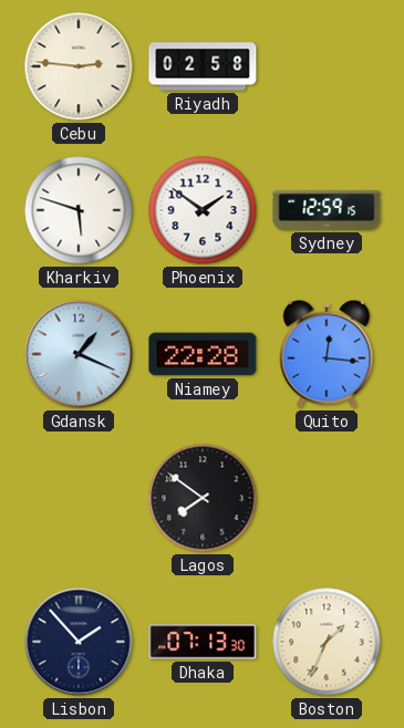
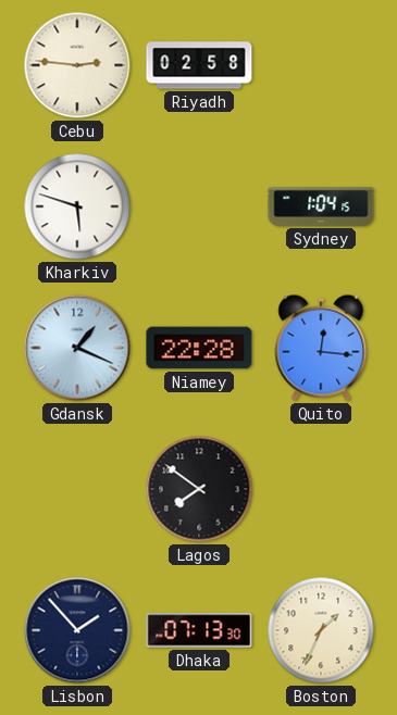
Phoenix: 1:51 -> none
Sydney: 12:59 -> 1:04
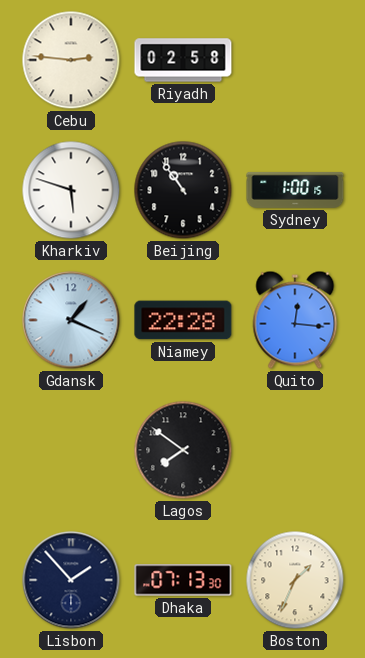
Beijing: none -> 10:54
Sydney: 1:04 -> 1:00
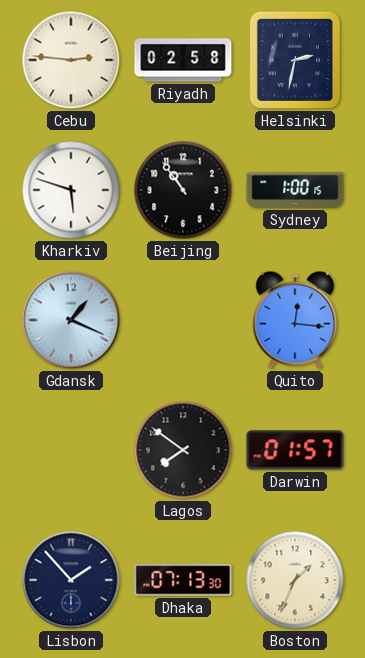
Helsinki: none -> 2:32
Niamey: 22:28 -> none
Darwin: none -> 01:57
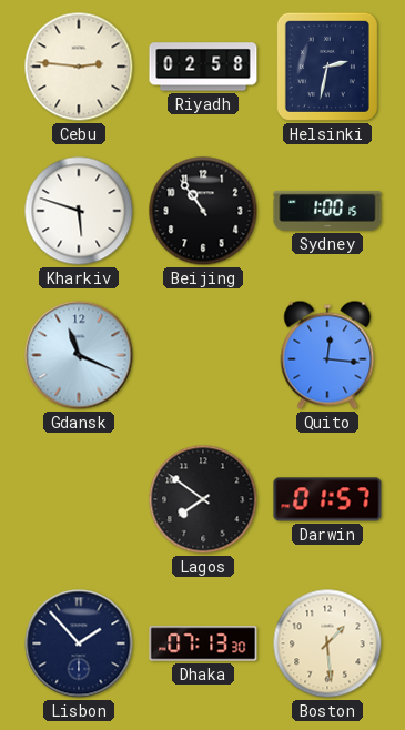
Gdansk: 1:19 -> 11:19
Boston: 1:34 -> 1:29
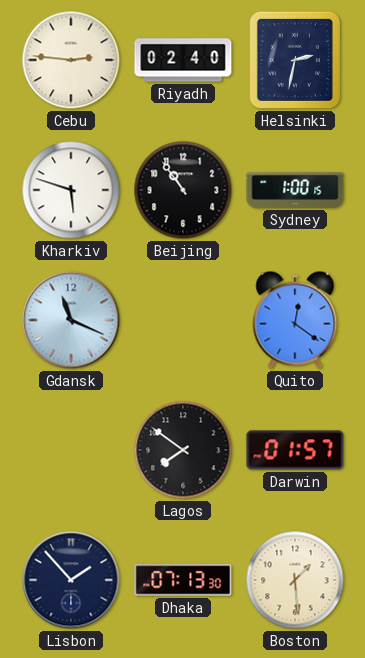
Riyadh: 02:58 -> 02:40
Quito: 12:16 -> 12:21
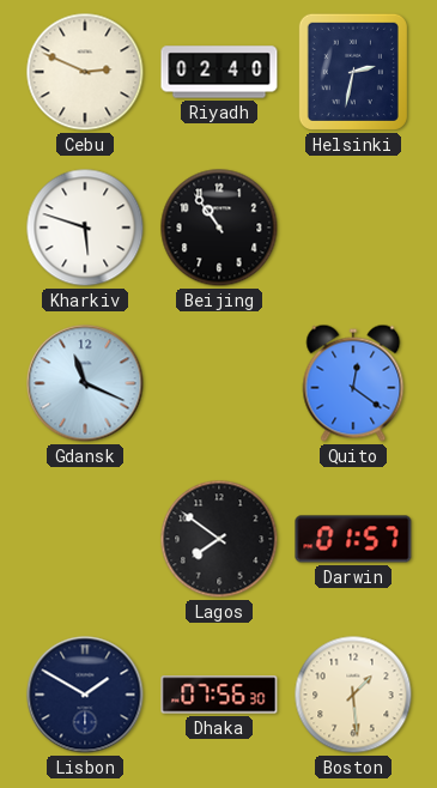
Cebu: 2:46 -> 2:49
Sydney: 1:00 -> none
Lisbon: 1:53 -> 1:50
Dhaka: 07:13 -> 07:56
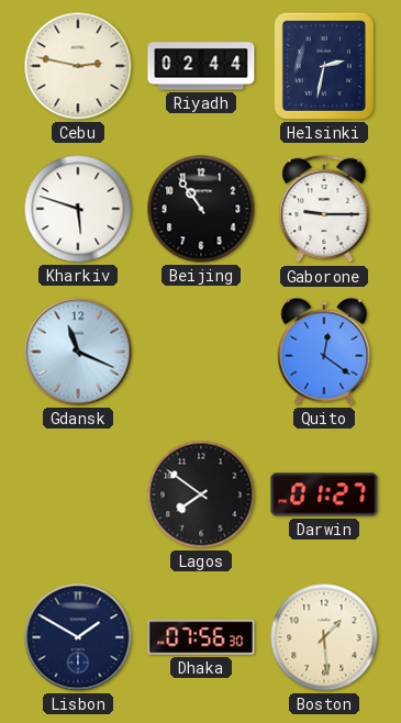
Cebu: 2:49 -> 2:47
Riyadh: 02:40 -> 02:44
Gaborone: none -> 9:15
Darwin: 01:57 -> 01:27
